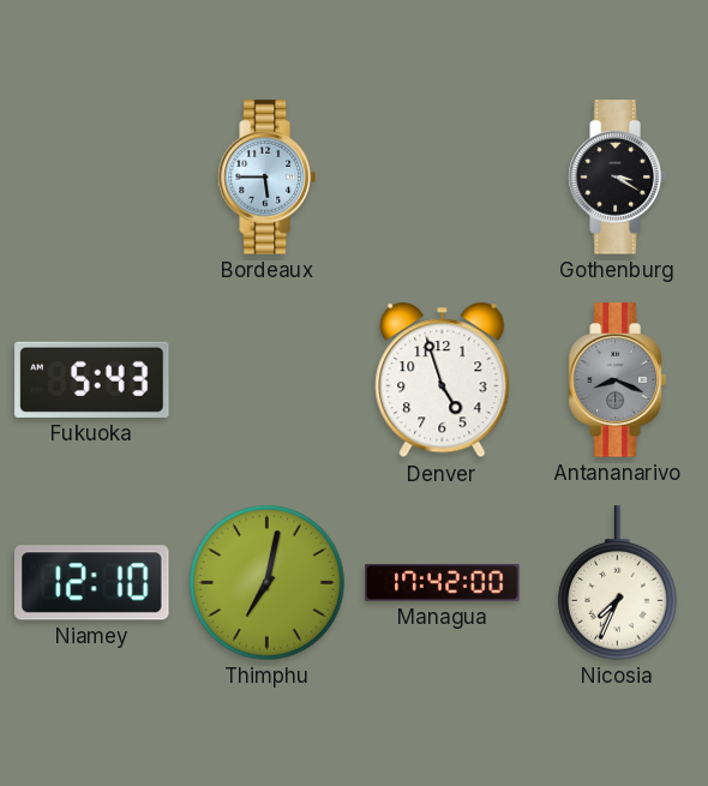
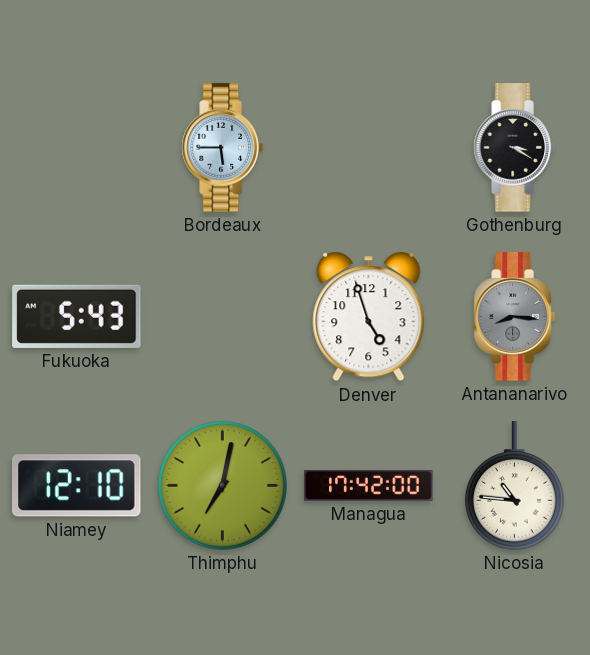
Antananarivo: 8:19 -> 8:16
Nicosia: 7:34 -> 10:46
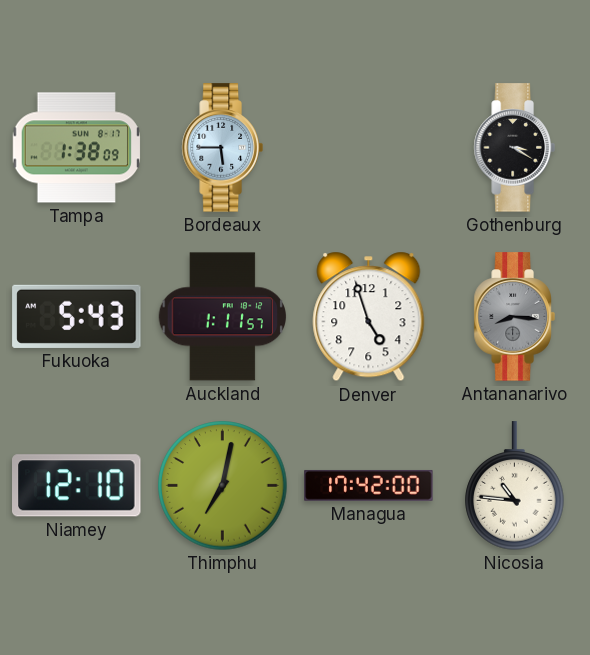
Tampa: none -> 1:38
Auckland: none -> 1:11
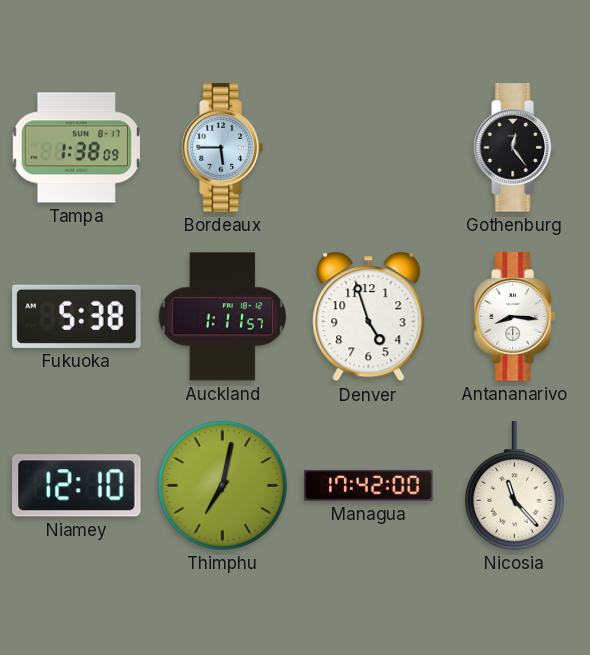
Gothenburg: 3:20 -> 12:24
Fukuoka: 5:43 -> 5:38
Antananarivo dial: grey -> white
Nicosia: 10:46 -> 11:23
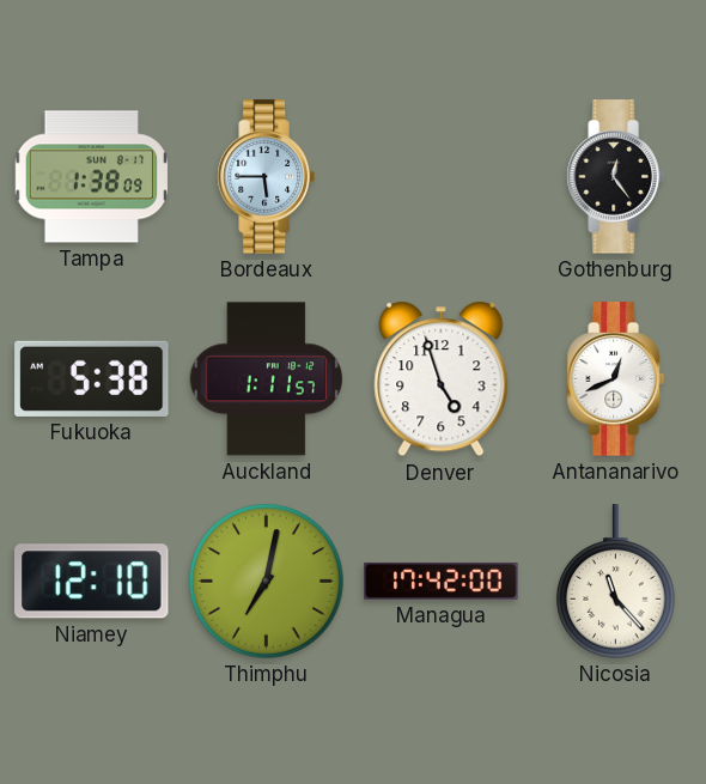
Antananarivo: 8:16 -> 12:41
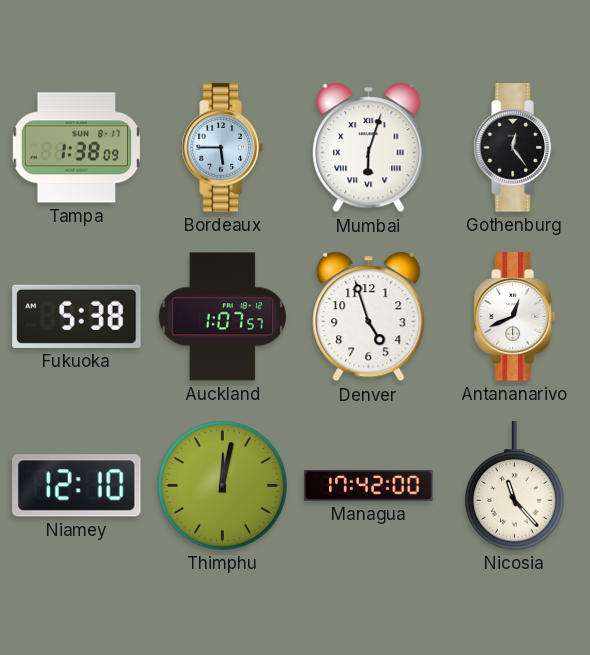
Mumbai: none -> 6:03
Auckland: 1:11 -> 1:07
Thimphu: 7:02 -> 12:02
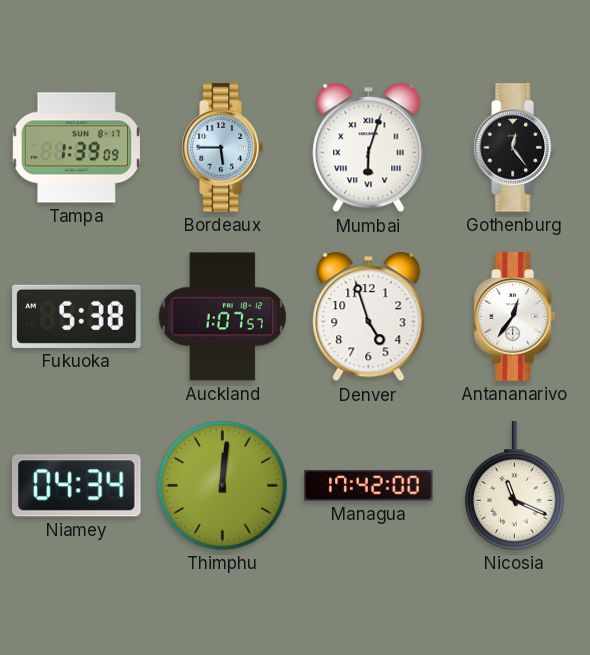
Tampa: 1:38 -> 1:39
Antananarivo: 12:41 -> 12:36
Niamey: 12:10 -> 04:34
Thimphu: 12:02 -> 12:01
Nicosia: 11:23 -> 11:19
